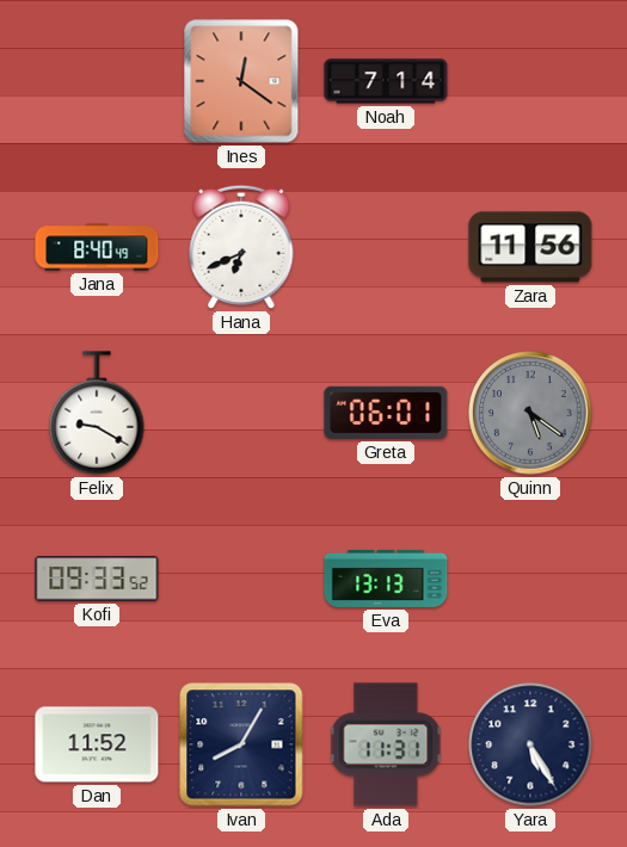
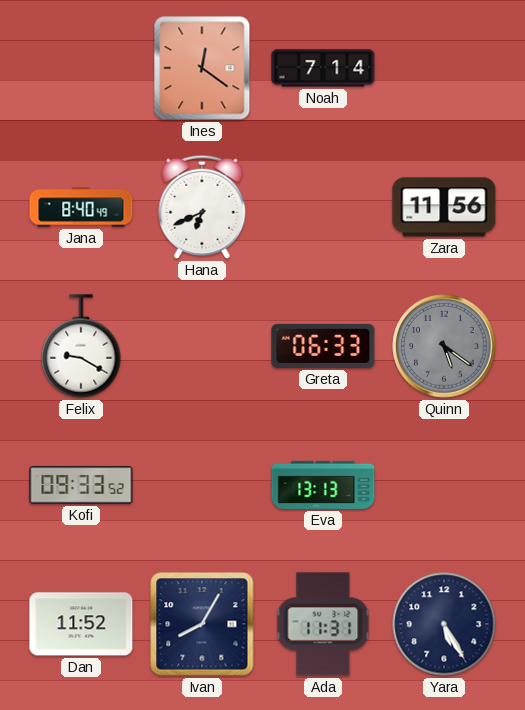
Greta: 06:01 -> 06:33
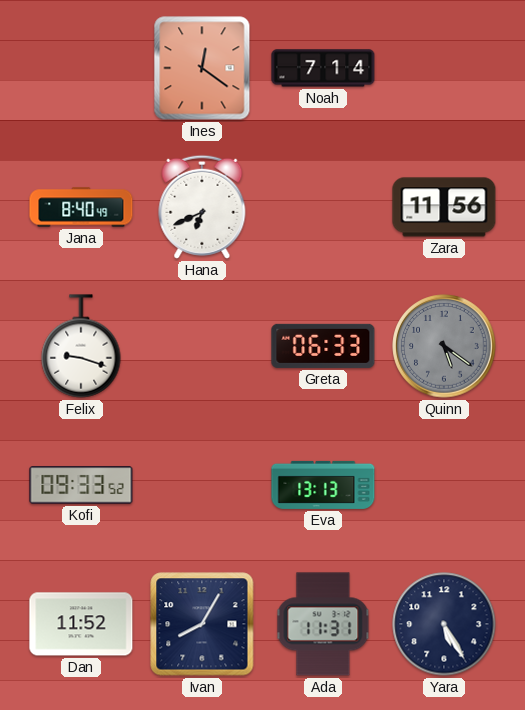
Felix: 9:20 -> 9:18
